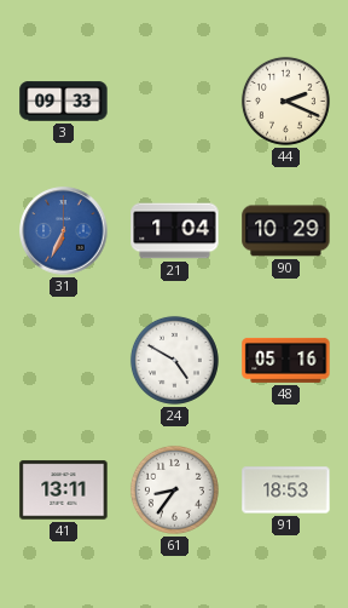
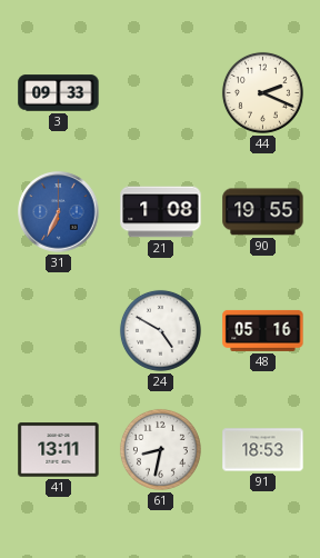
21: 1:04 -> 1:08
90: 10:29 -> 19:55
61: 8:36 -> 8:32
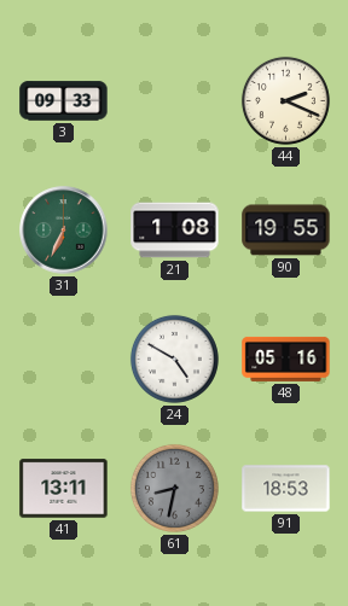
31 dial: blue -> green
61 dial: white -> grey
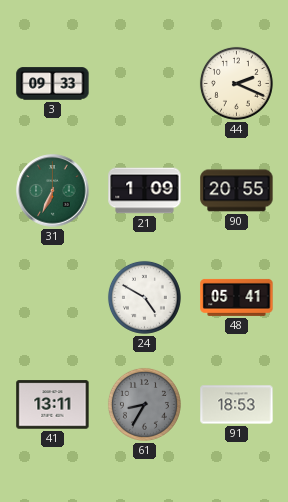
21: 1:08 -> 1:09
90: 19:55 -> 20:55
48: 05:16 -> 05:41
61: 8:32 -> 8:35
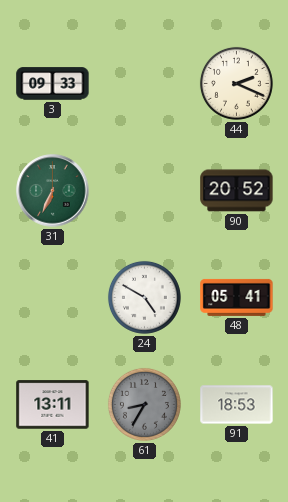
21: 1:09 -> none
90: 20:55 -> 20:52
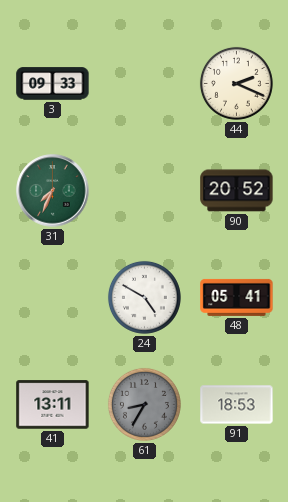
31: 6:34 -> 7:34
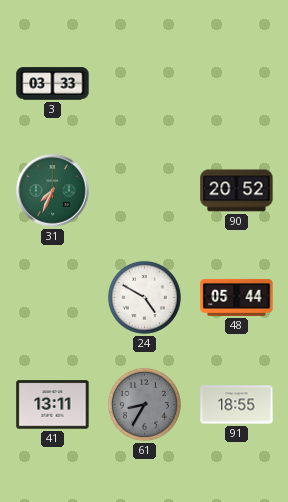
3: 09:33 -> 03:33
44: 2:19 -> none
48: 05:41 -> 05:44
91: 18:53 -> 18:55
